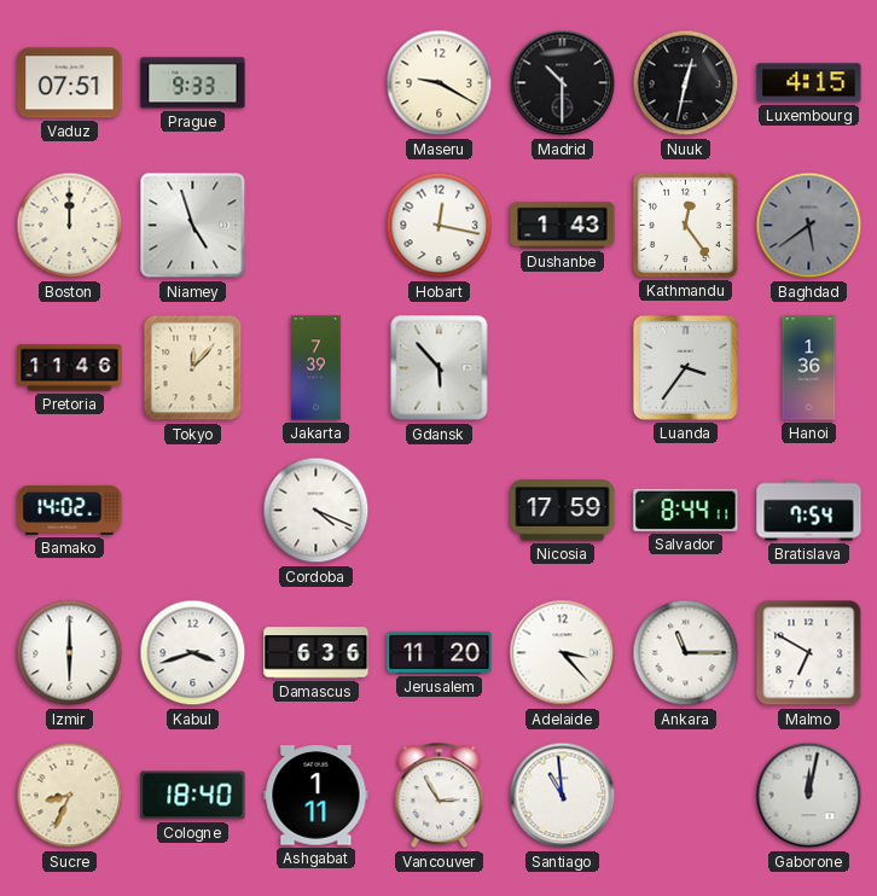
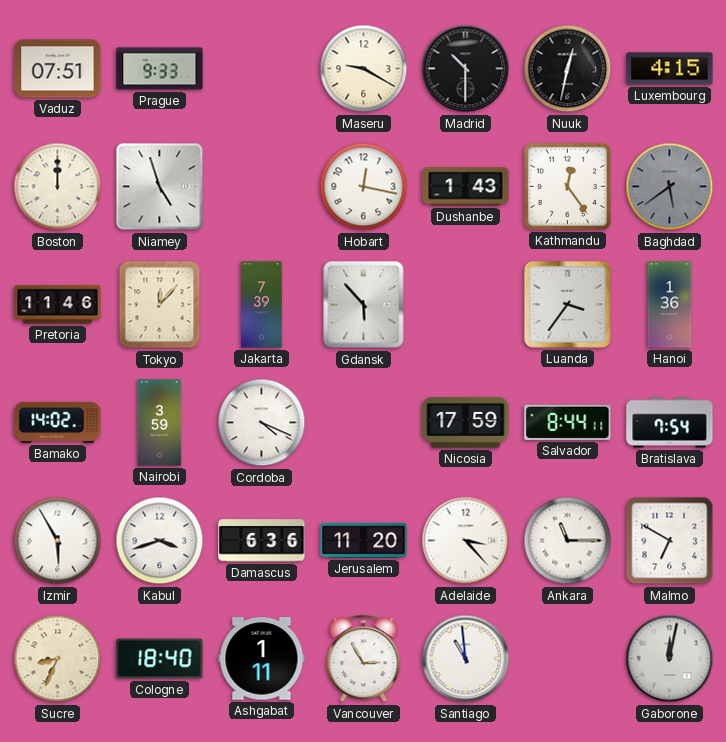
Nairobi: none -> 3:59
Izmir: 6:00 -> 5:55
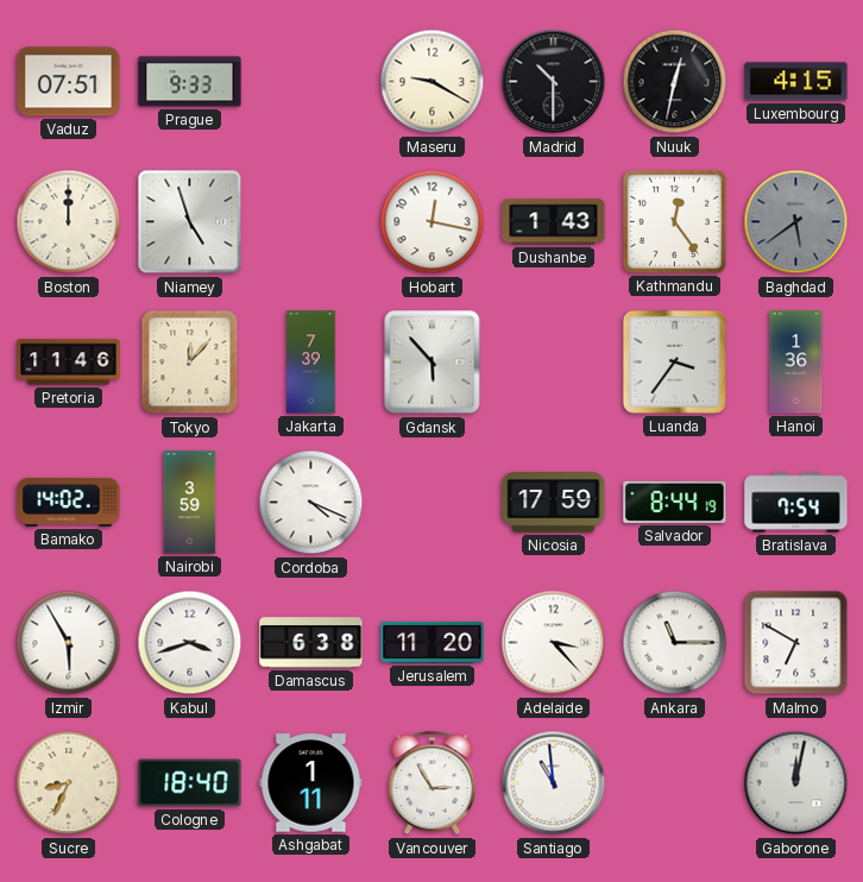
Salvador: 8:44:11 -> 8:44:19
Damascus: 6:36 -> 6:38
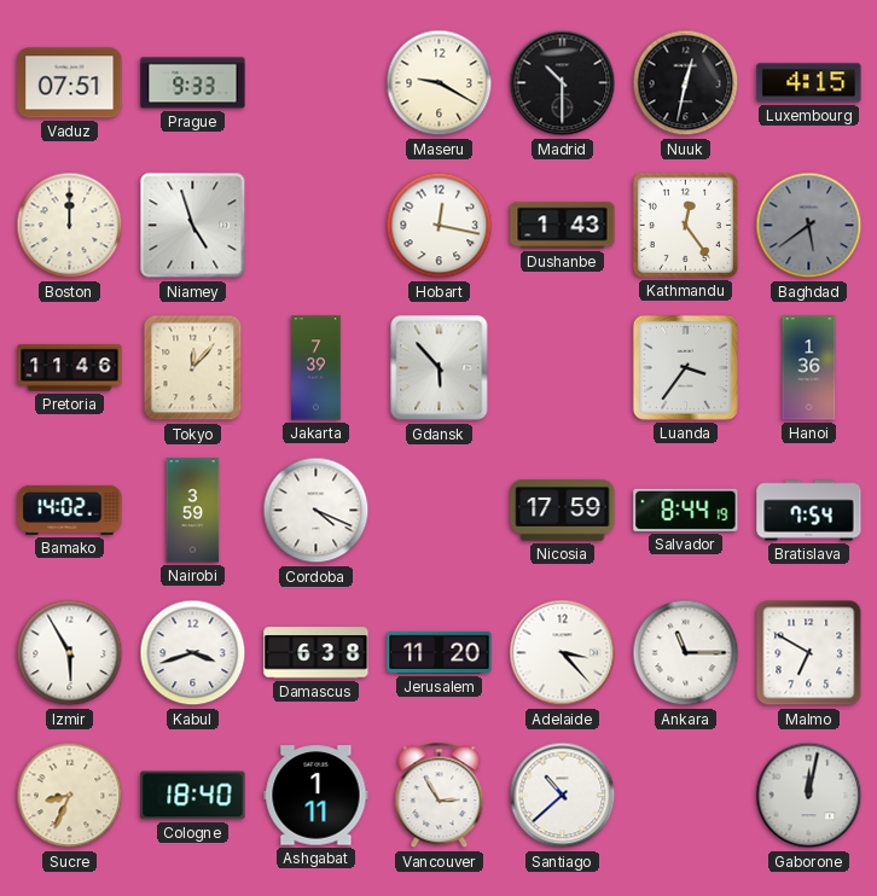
Santiago: 10:59 -> 10:38
